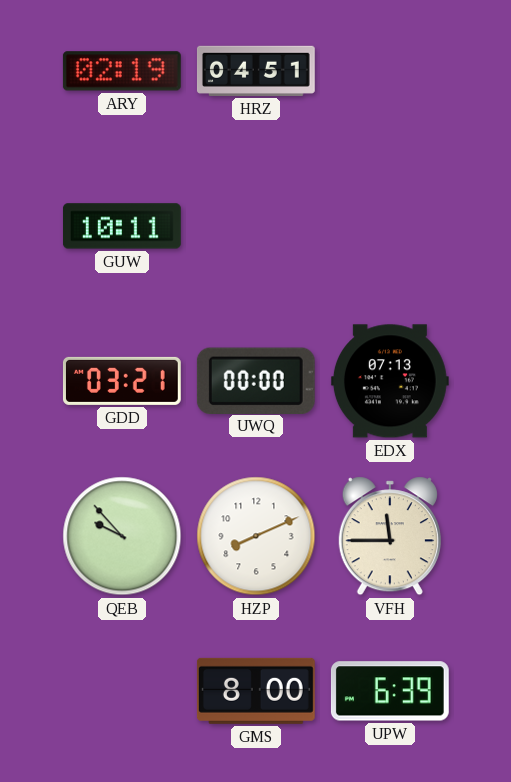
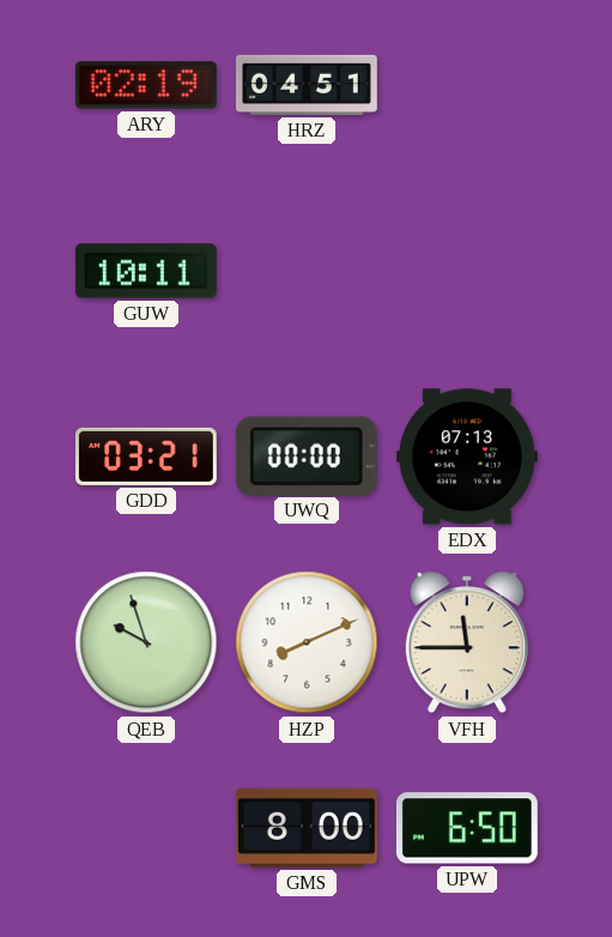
QEB: 9:53 -> 9:57
UPW: 6:39 -> 6:50
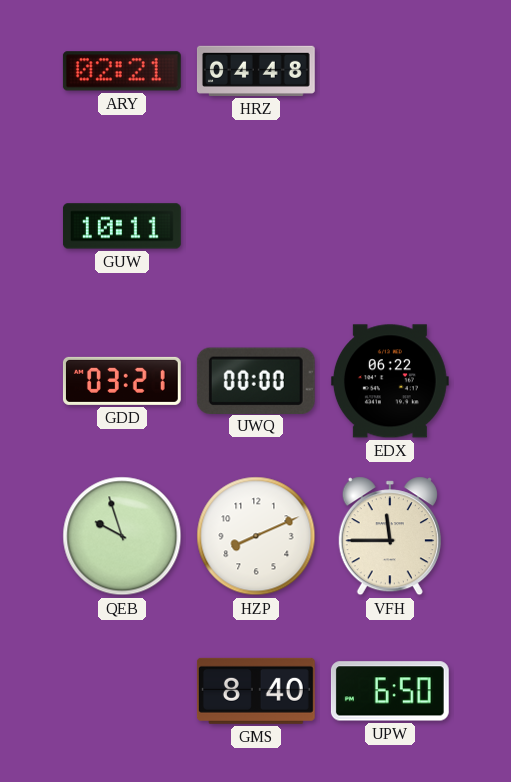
ARY: 02:19 -> 02:21
HRZ: 04:51 -> 04:48
EDX: 07:13 -> 06:22
GMS: 8:00 -> 8:40
